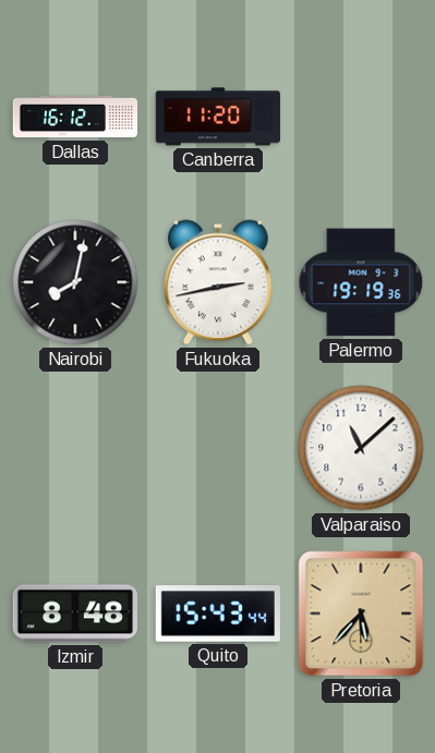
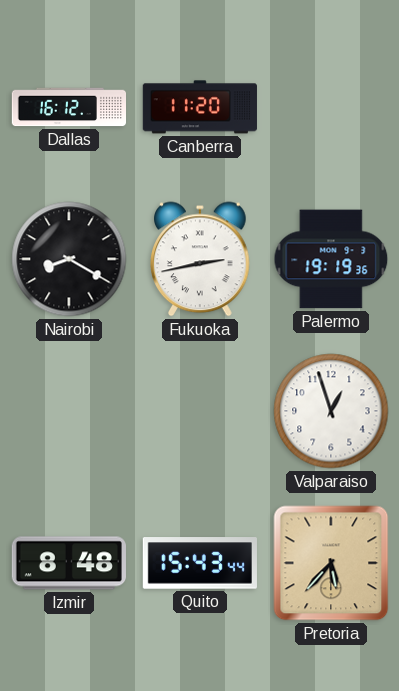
Nairobi: 8:02 -> 8:20
Valparaiso: 11:08 -> 12:57
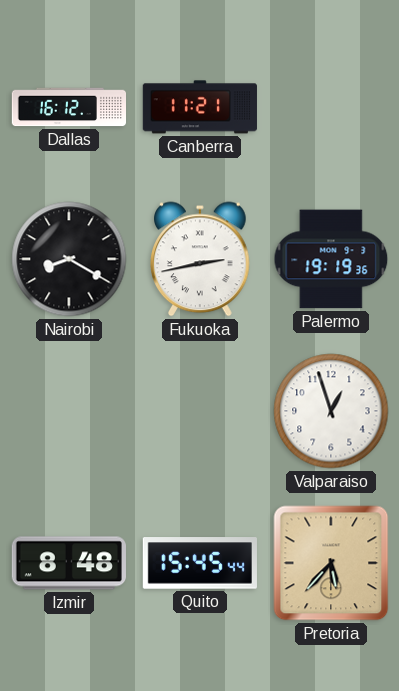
Canberra: 11:20 -> 11:21
Quito: 15:43 -> 15:45
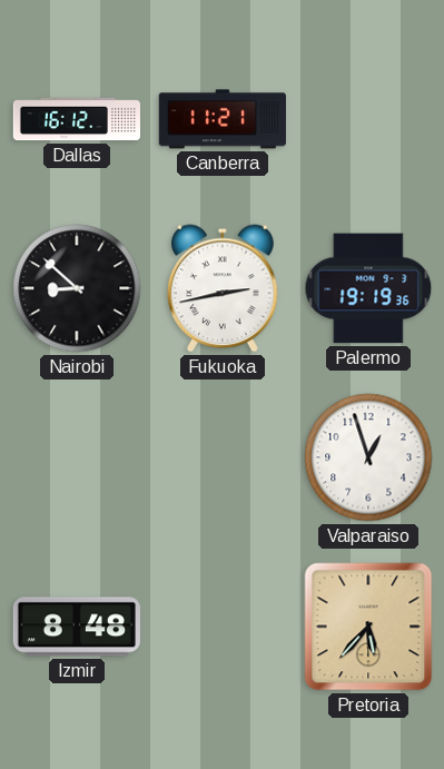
Nairobi: 8:20 -> 8:52
Quito: 15:45 -> none
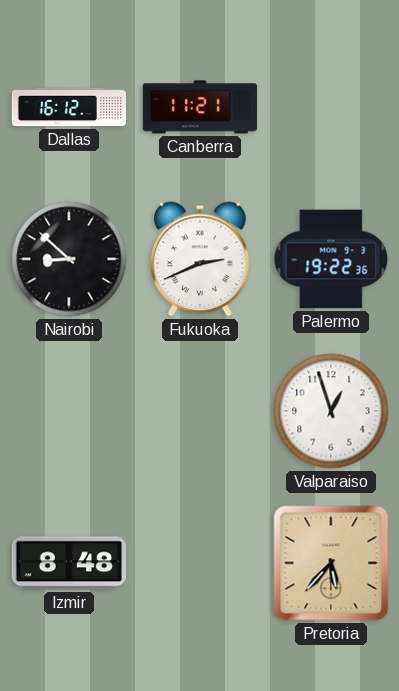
Fukuoka: 2:43 -> 2:41
Palermo: 19:19 -> 19:22
